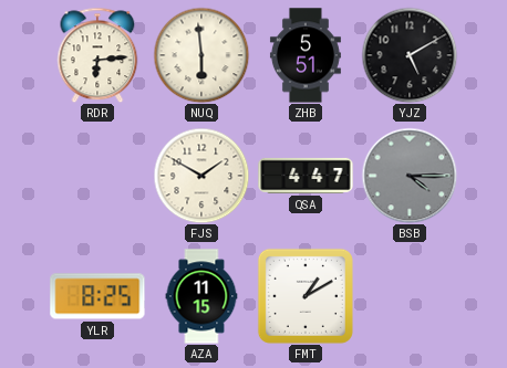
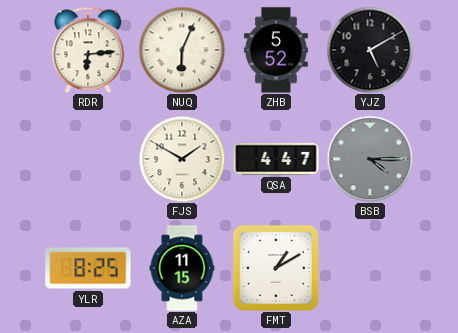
NUQ: 5:59 -> 6:04
ZHB: 5:51 -> 5:52
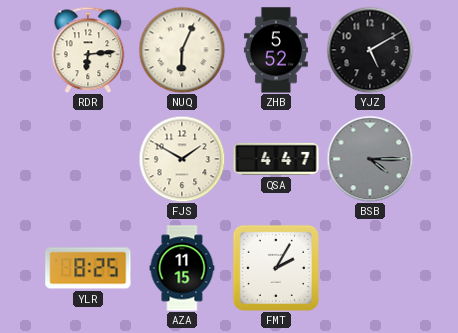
FMT: 1:10 -> 2:05
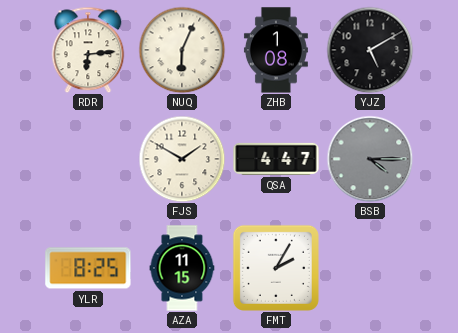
ZHB: 5:52 -> 1:08
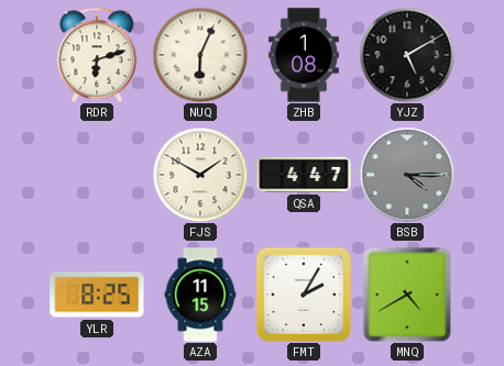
RDR: 6:14 -> 6:12
MNQ: none -> 4:40
